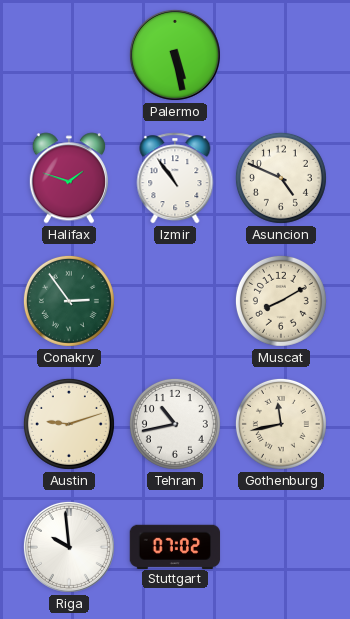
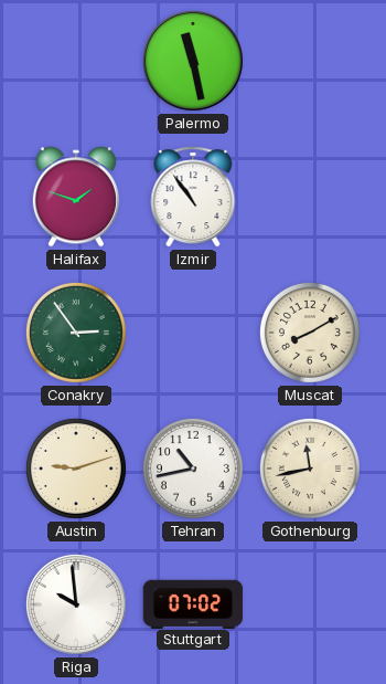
Palermo: 5:28 -> 11:28
Asuncion: 4:49 -> none
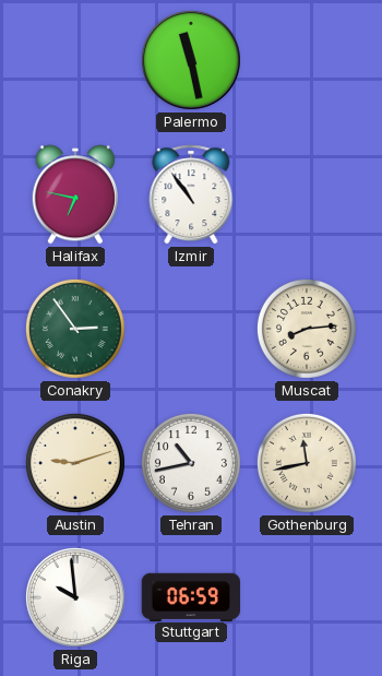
Halifax: 1:48 -> 6:47
Muscat: 8:10 -> 8:14
Stuttgart: 07:02 -> 06:59
